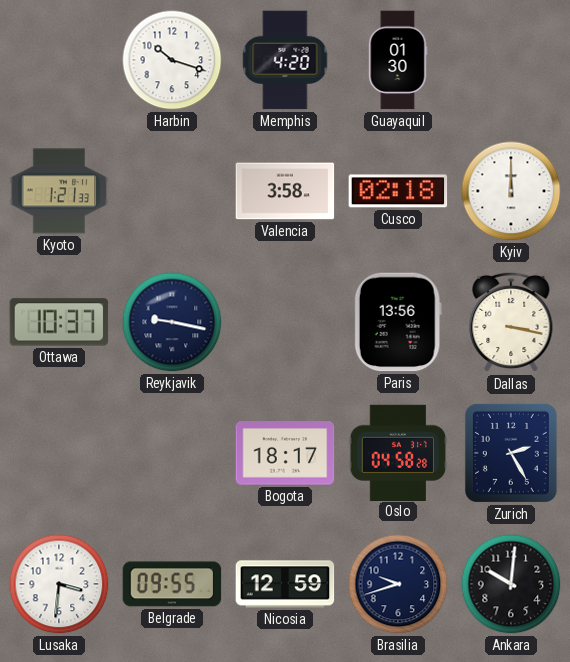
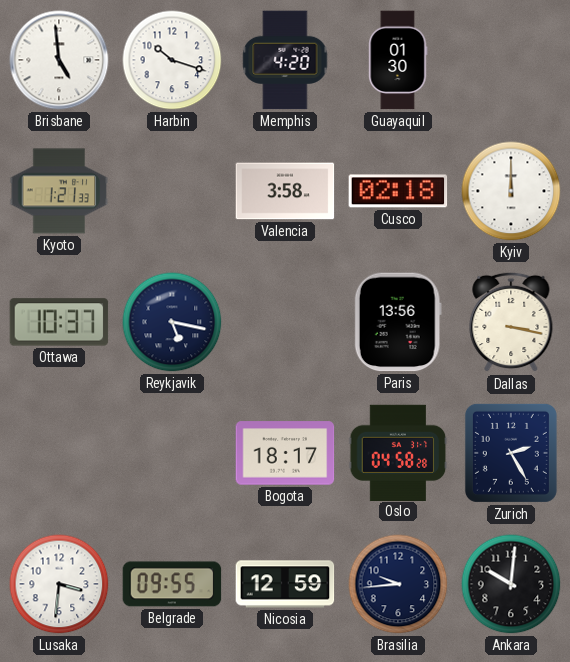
Brisbane: none -> 4:59
Reykjavik: 9:17 -> 5:17
Brasilia: 9:42 -> 9:44
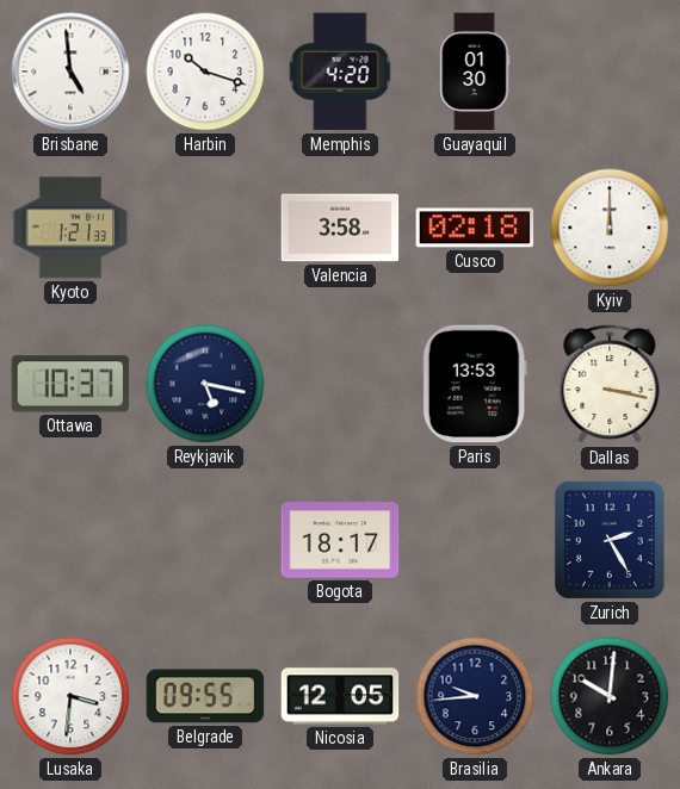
Paris: 13:56 -> 13:53
Oslo: 04:58 -> none
Nicosia: 12:59 -> 12:05
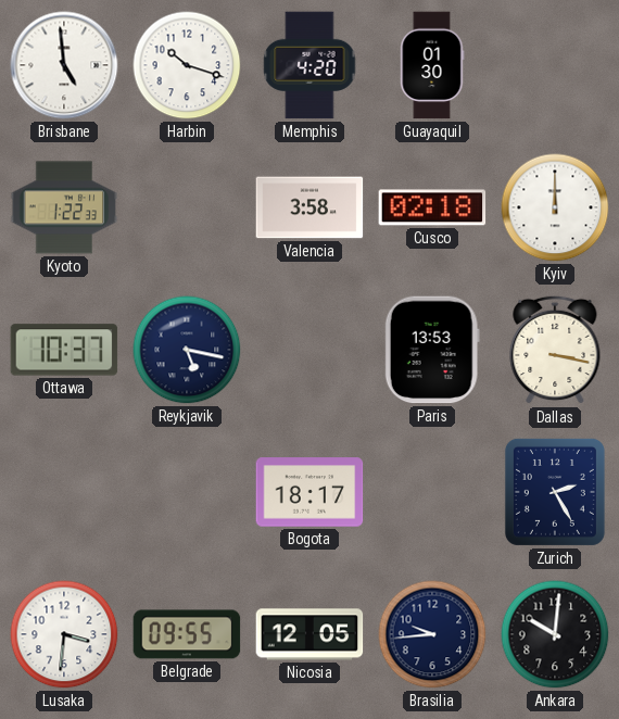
Kyoto: 1:21 -> 1:22
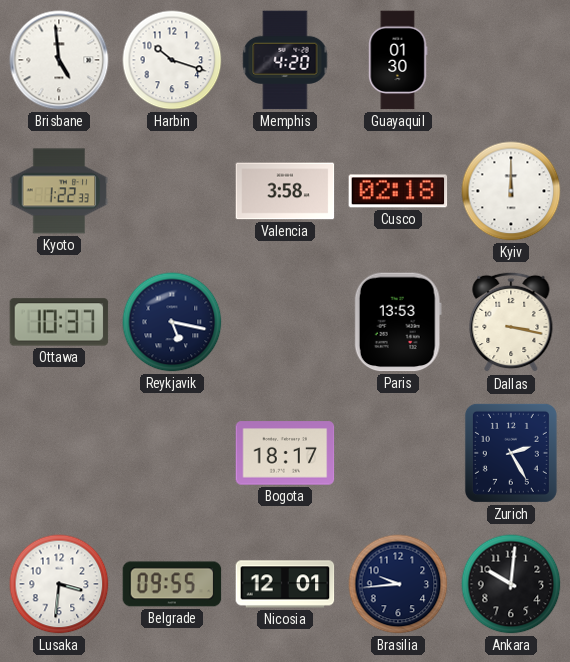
Nicosia: 12:05 -> 12:01
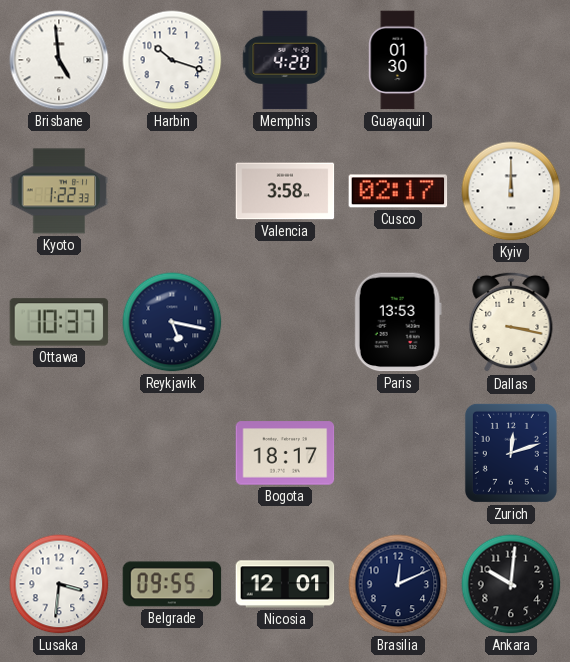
Cusco: 02:18 -> 02:17
Zurich: 2:25 -> 12:12
Brasilia: 9:44 -> 12:11
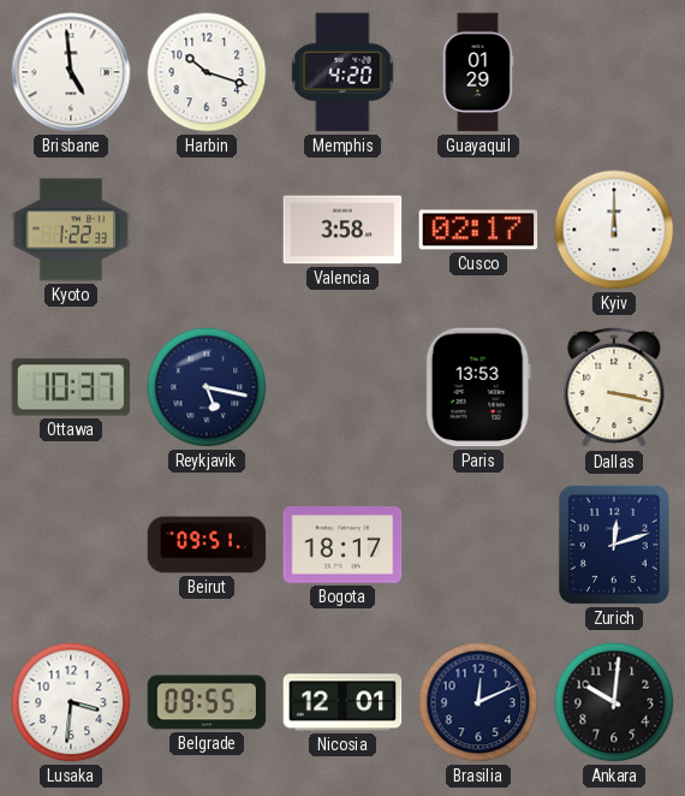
Guayaquil: 01:30 -> 01:29
Beirut: none -> 09:51
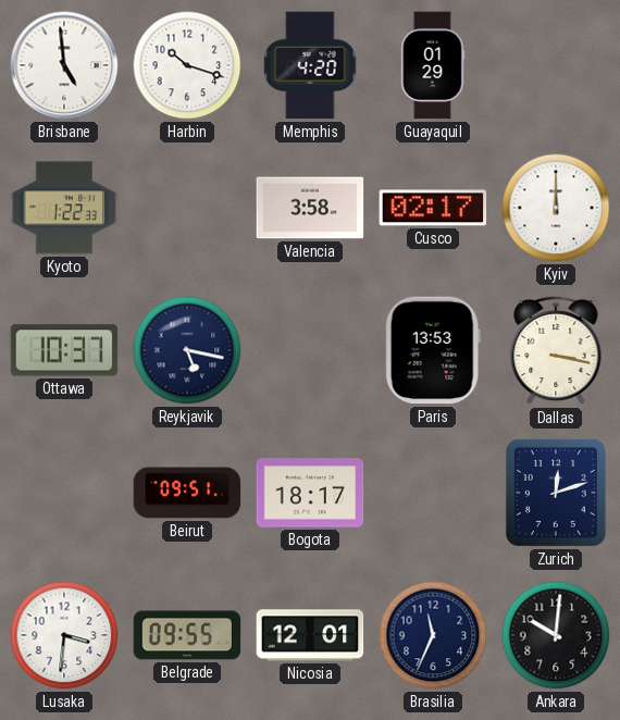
Brasilia: 12:11 -> 11:34
